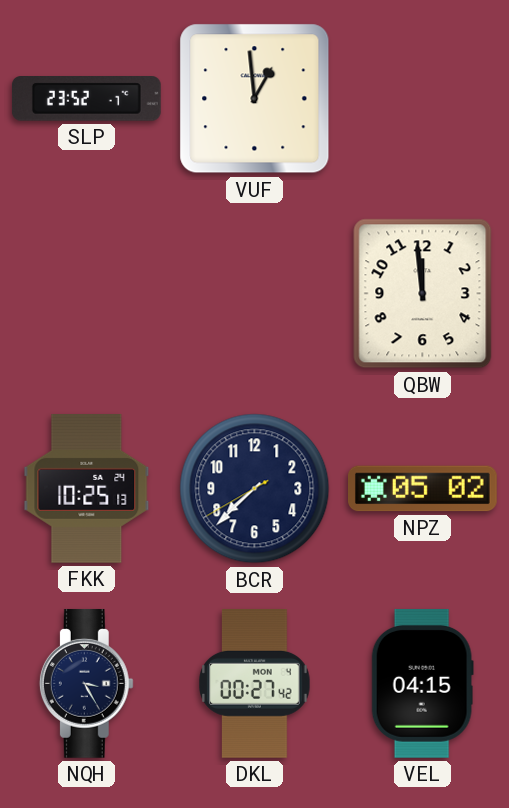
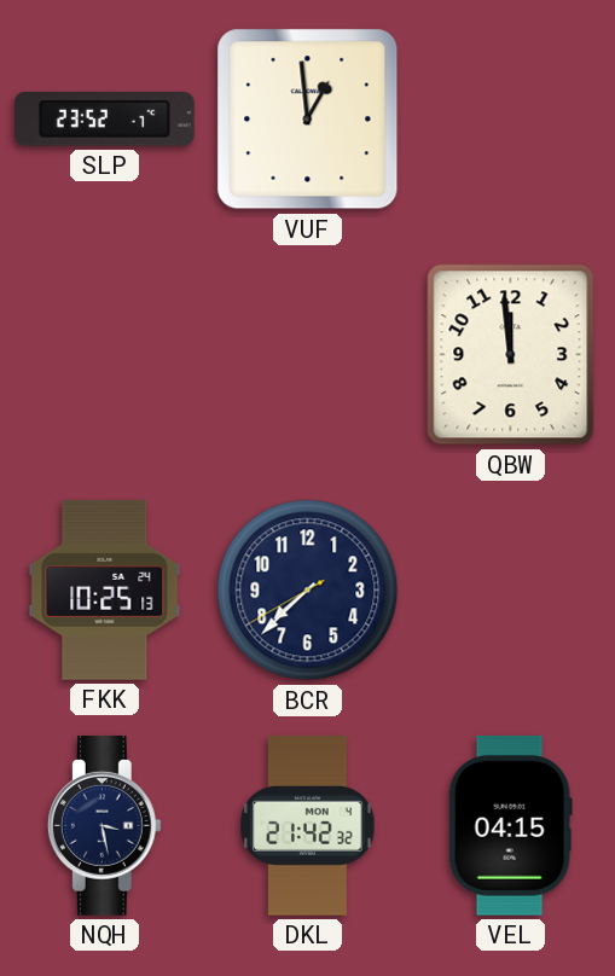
NPZ: 05:02 -> none
NQH: 3:25 -> 3:28
DKL: 00:27 -> 21:42
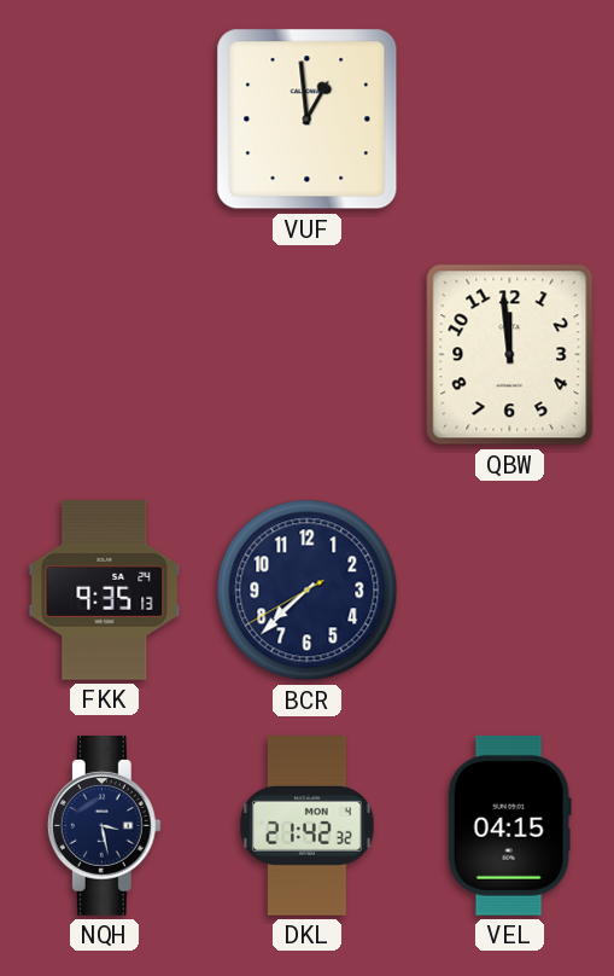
SLP: 23:52 -> none
FKK: 10:25 -> 9:35
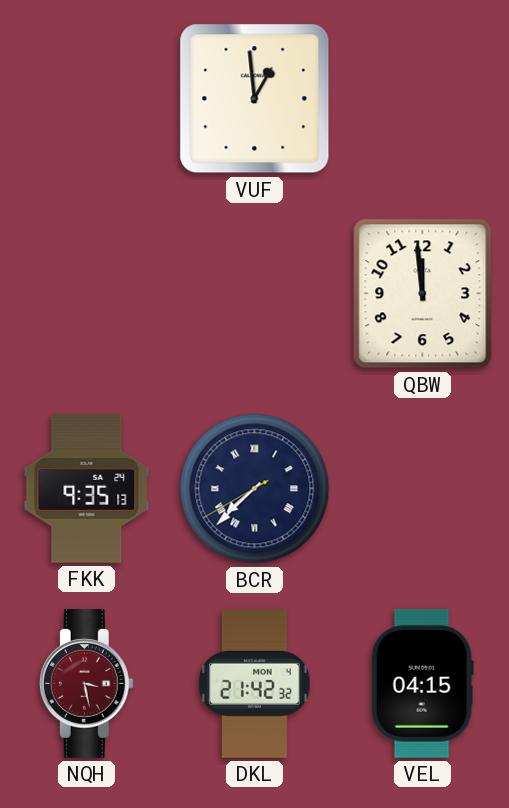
BCR numerals: Arabic -> Roman
NQH dial: navy -> burgundy
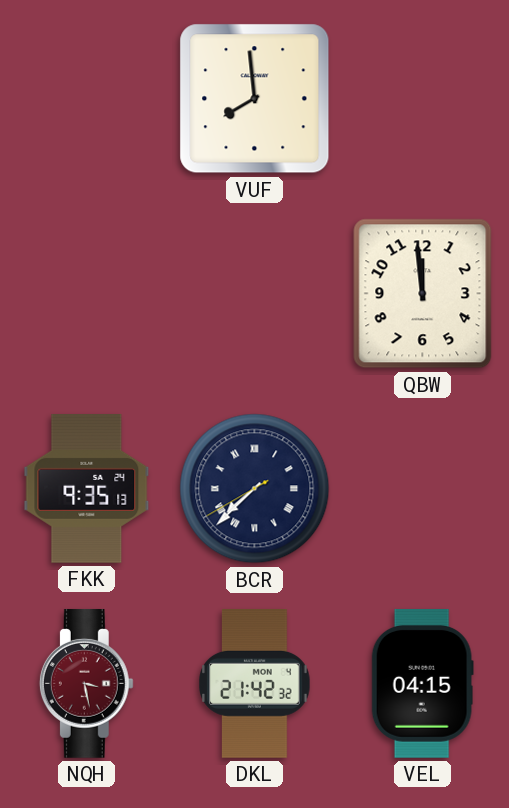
VUF: 12:59 -> 7:59
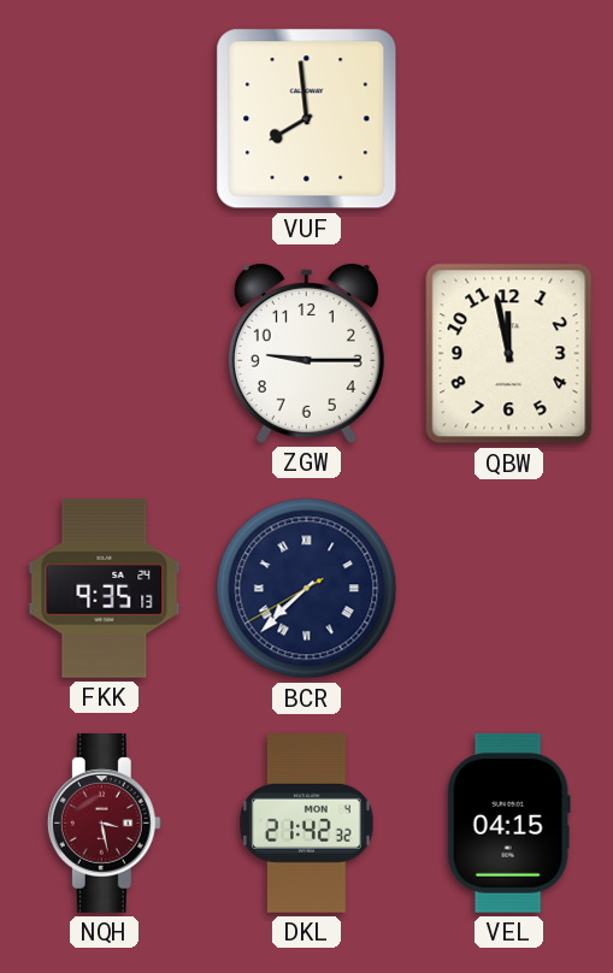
ZGW: none -> 9:15
QBW: 11:59 -> 11:58
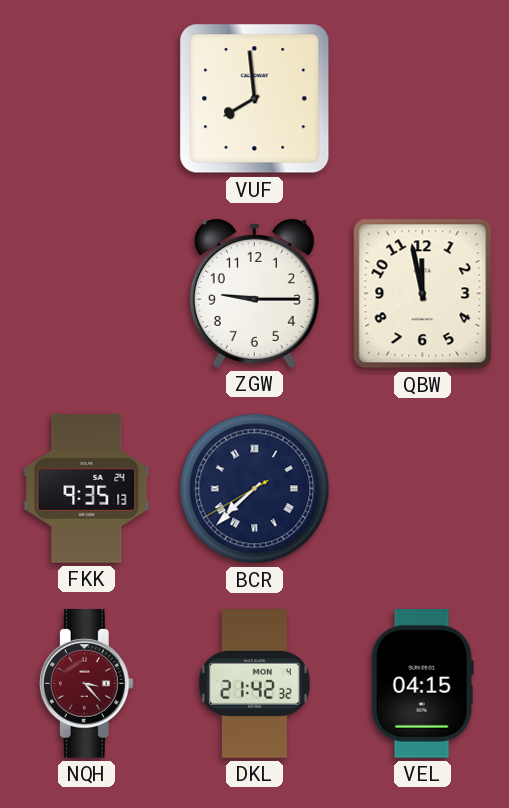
NQH: 3:28 -> 3:23
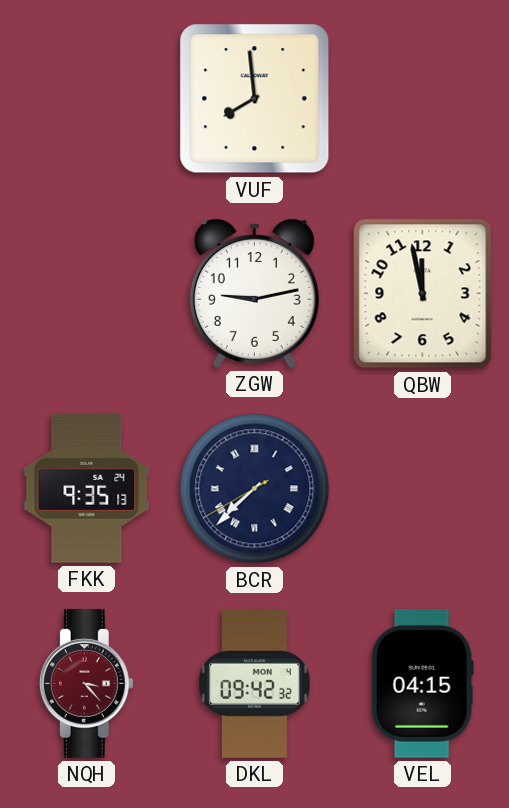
ZGW: 9:15 -> 9:13
DKL: 21:42 -> 09:42
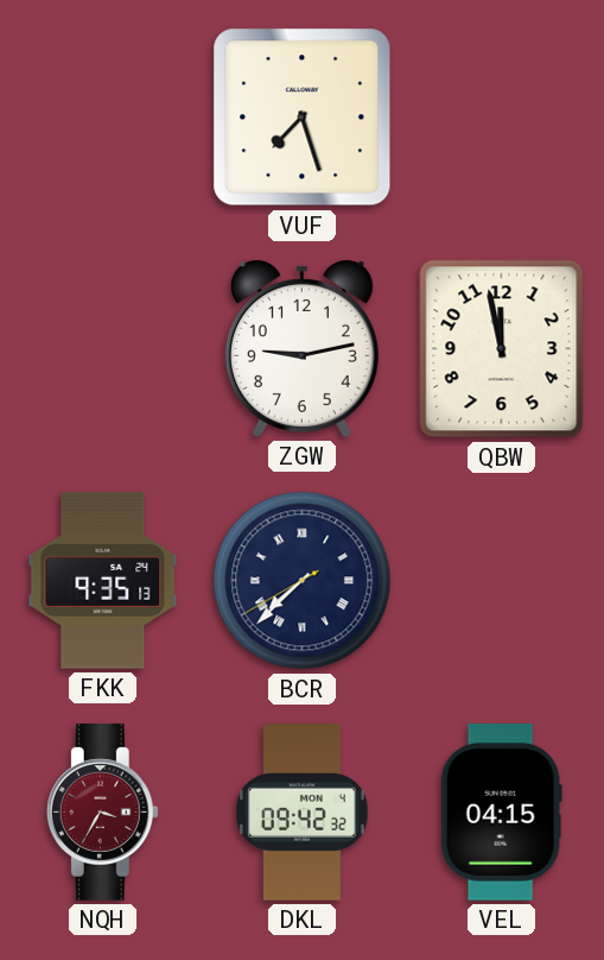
VUF: 7:59 -> 7:27
NQH: 3:23 -> 3:35
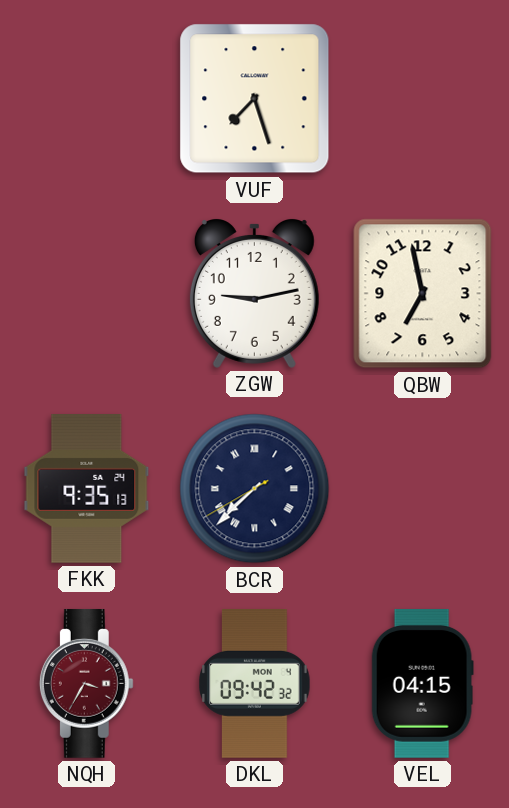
QBW: 11:58 -> 6:58
